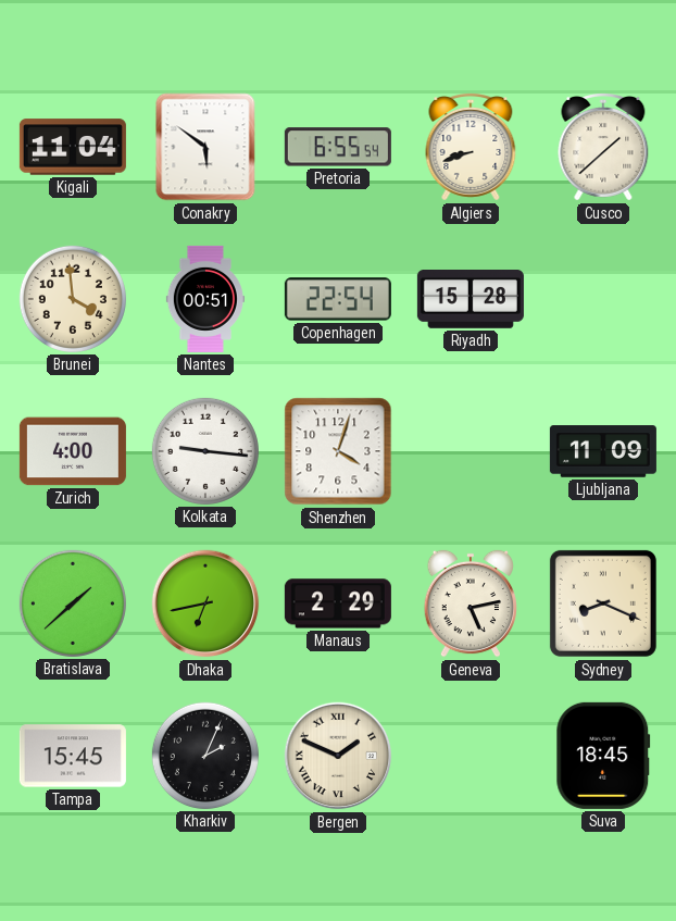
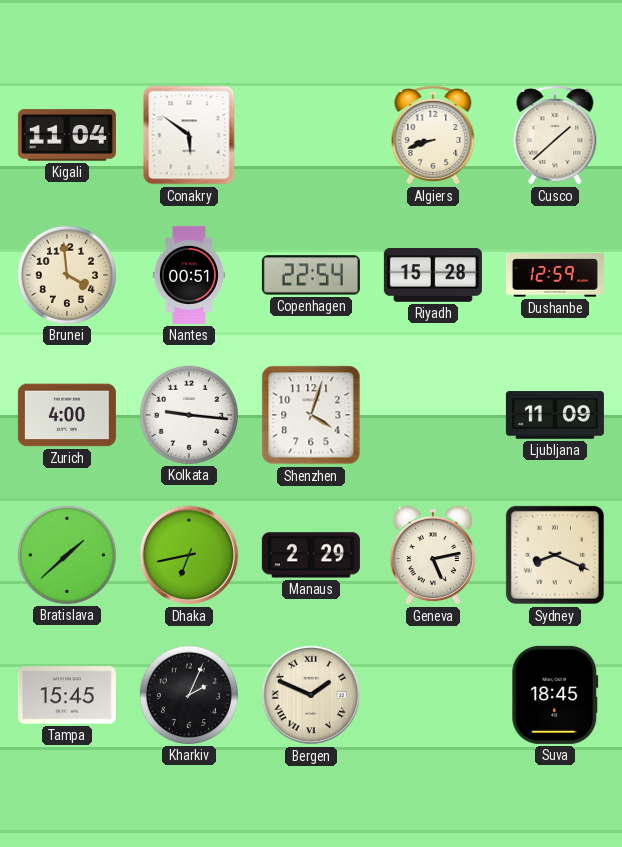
Pretoria: 6:55 -> none
Dushanbe: none -> 12:59
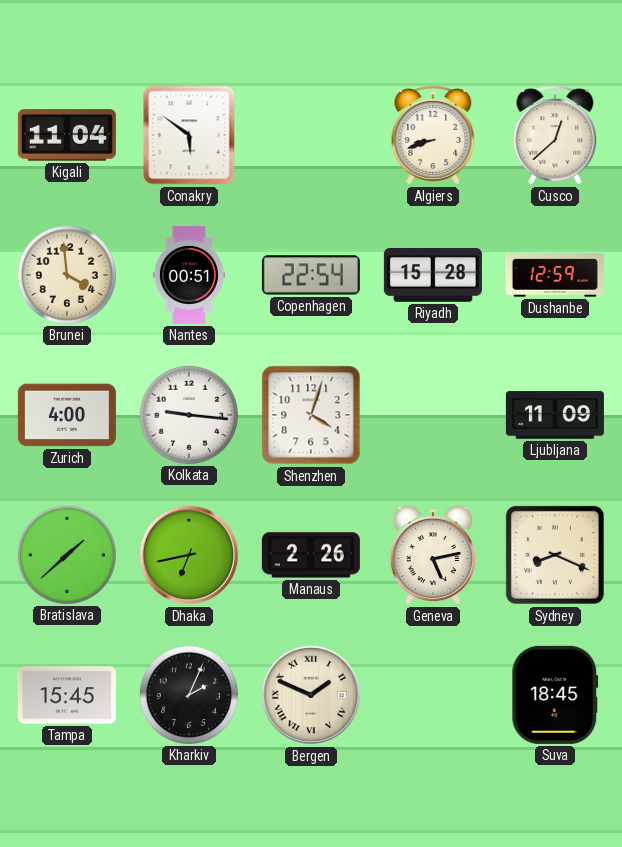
Cusco: 1:38 -> 12:38
Manaus: 2:29 -> 2:26
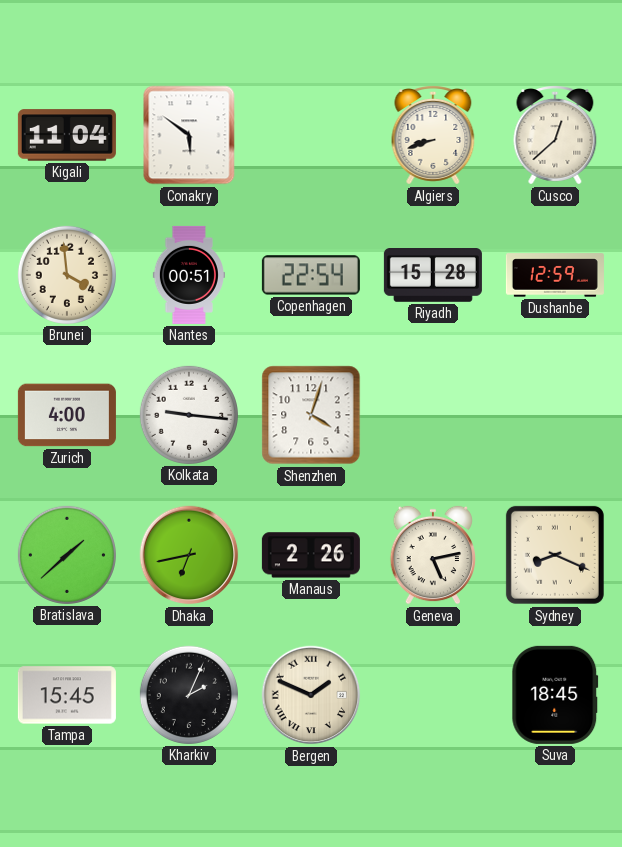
Ljubljana: 11:09 -> none
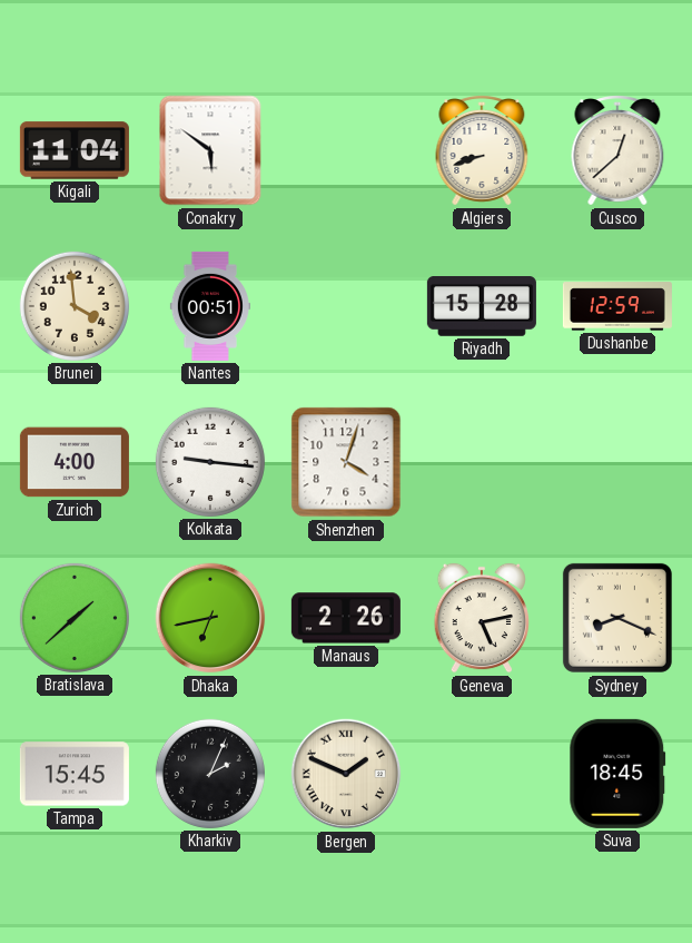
Copenhagen: 22:54 -> none
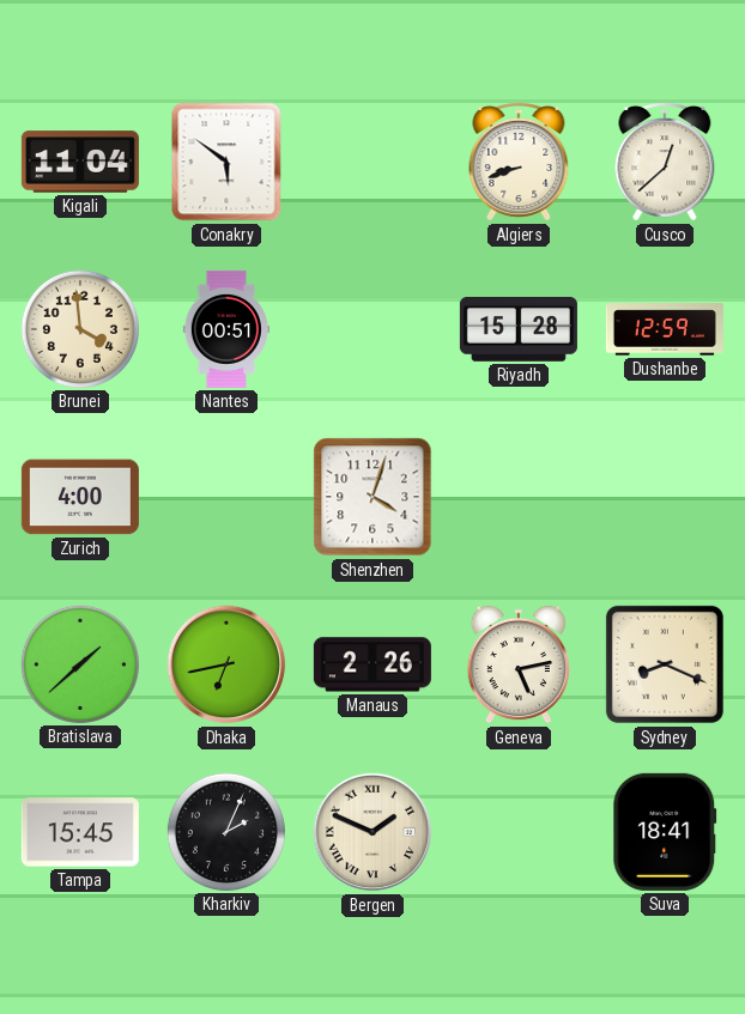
Kolkata: 9:16 -> none
Suva: 18:45 -> 18:41
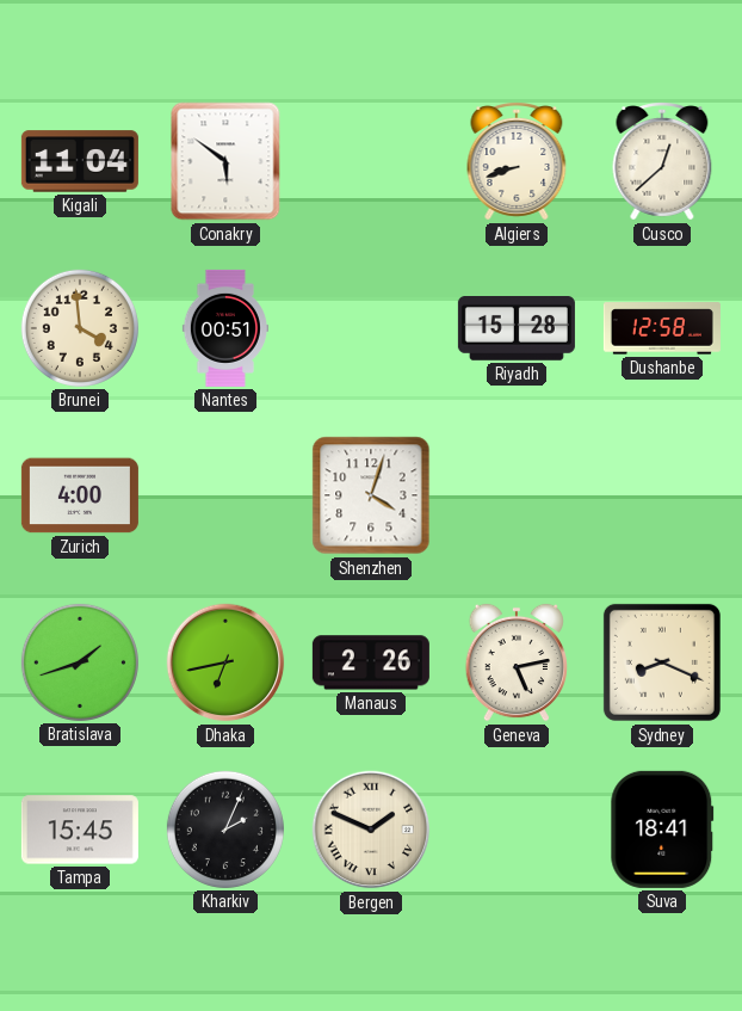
Dushanbe: 12:59 -> 12:58
Bratislava: 1:38 -> 1:42
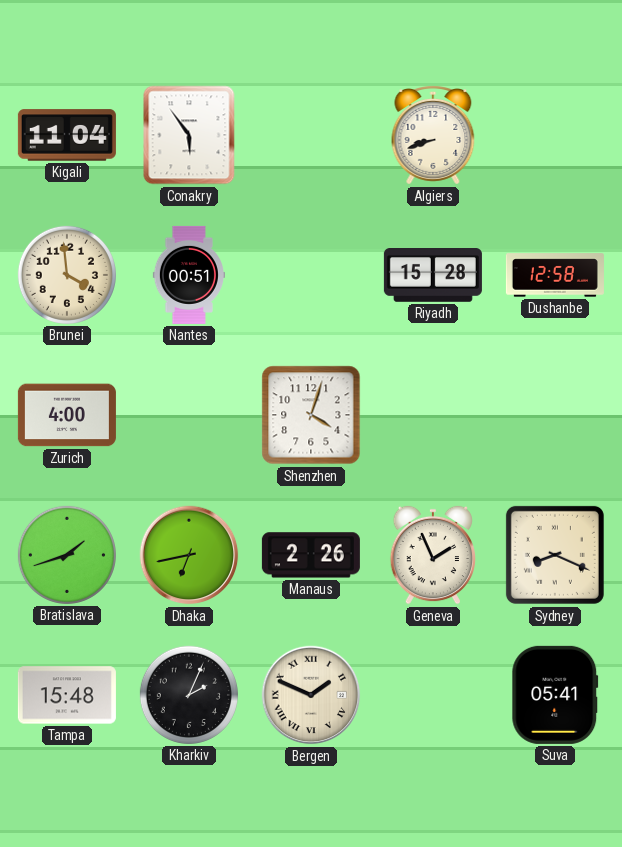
Conakry: 5:51 -> 5:54
Cusco: 12:38 -> none
Geneva: 5:13 -> 1:56
Tampa: 15:45 -> 15:48
Suva: 18:41 -> 05:41
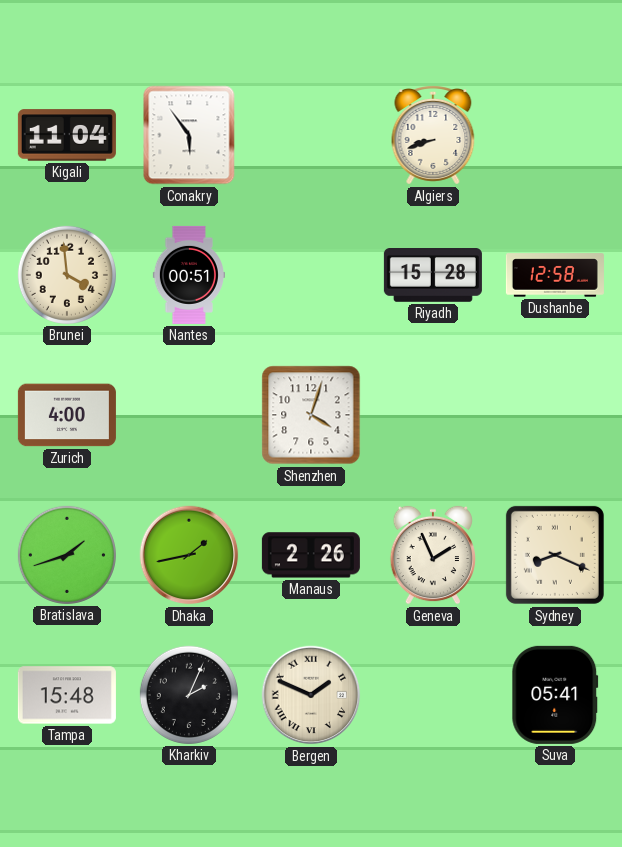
Dhaka: 6:43 -> 1:43
